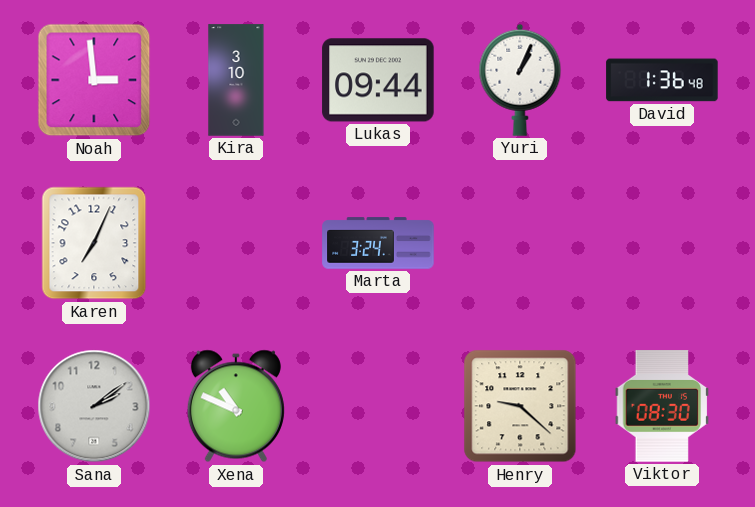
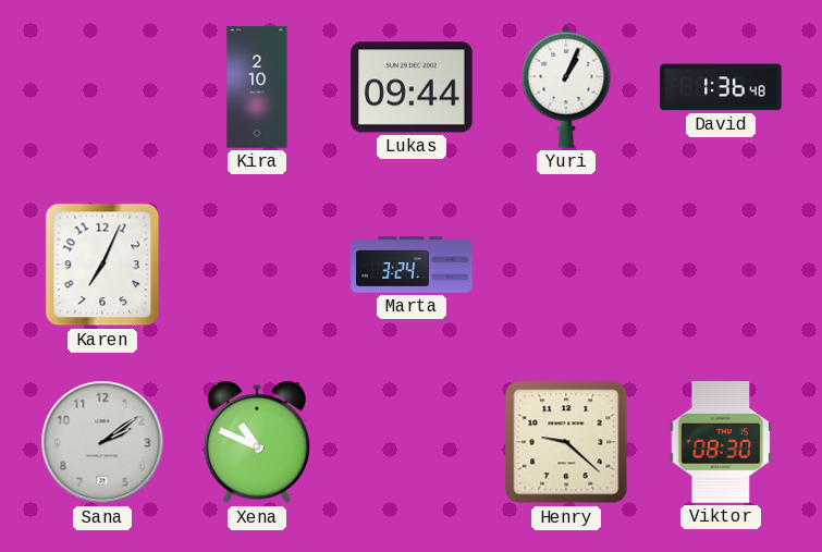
Noah: 2:59 -> none
Kira: 3:10 -> 2:10
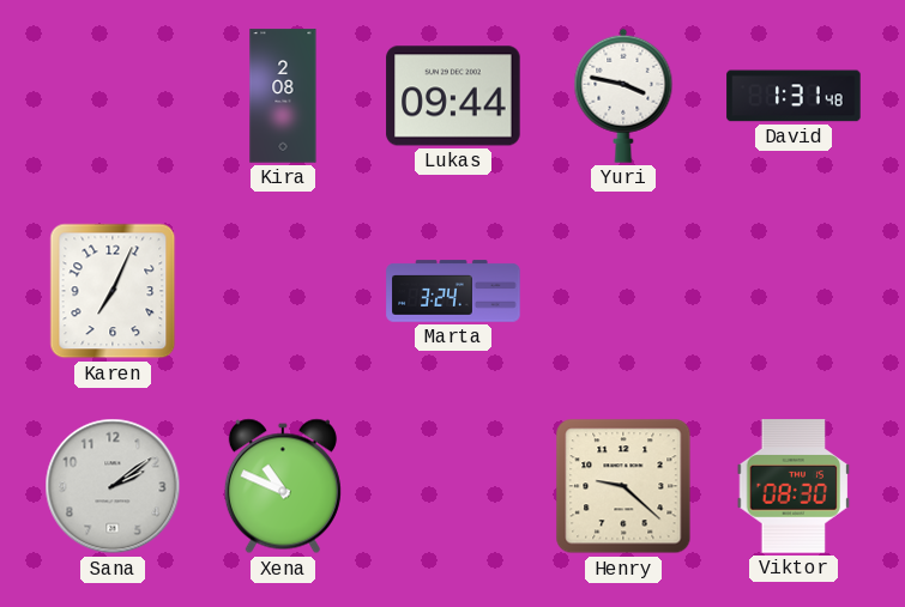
Kira: 2:10 -> 2:08
Yuri: 1:04 -> 3:47
David: 1:36 -> 1:31
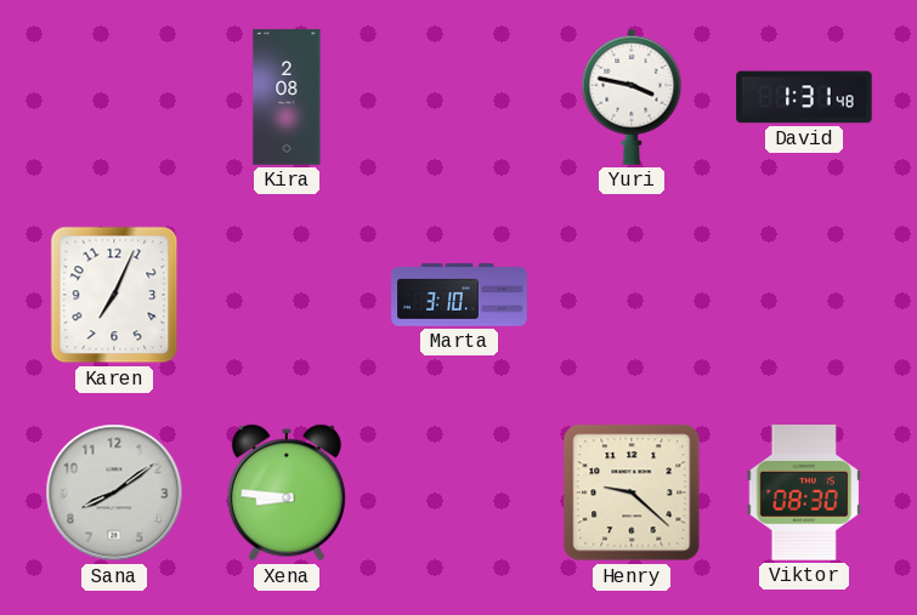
Lukas: 09:44 -> none
Marta: 3:24 -> 3:10
Sana: 2:09 -> 8:09
Xena: 10:49 -> 8:46
